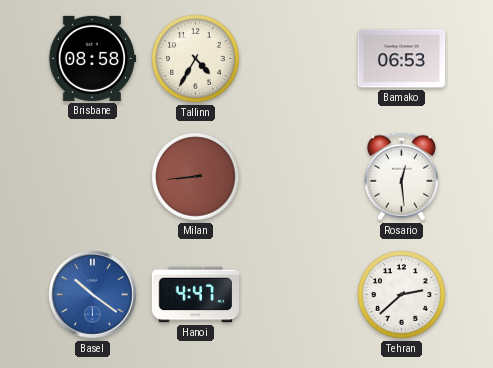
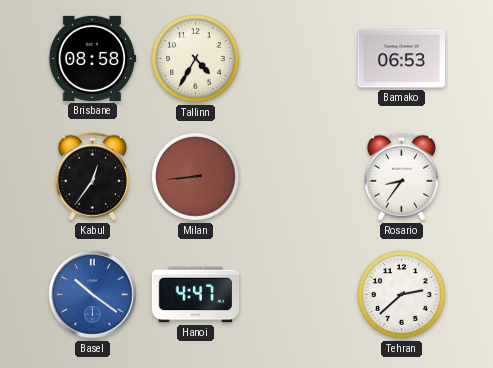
Kabul: none -> 12:36
Rosario: 12:29 -> 8:36
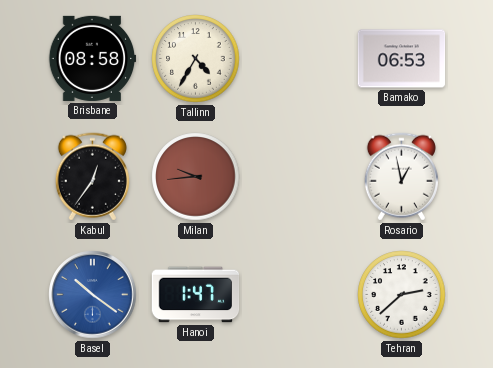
Milan: 8:44 -> 9:44
Rosario: 8:36 -> 12:58
Hanoi: 4:47 -> 1:47
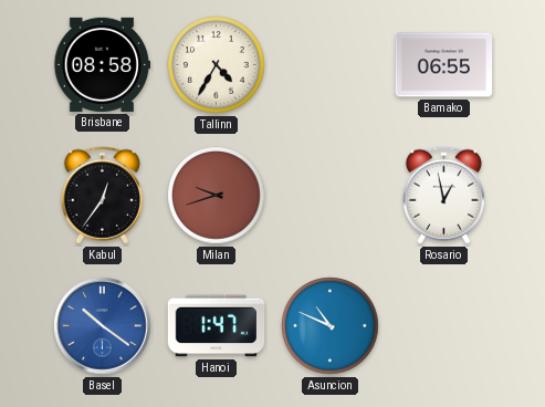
Bamako: 06:53 -> 06:55
Milan: 9:44 -> 9:42
Asuncion: none -> 10:49
Tehran: 2:38 -> none
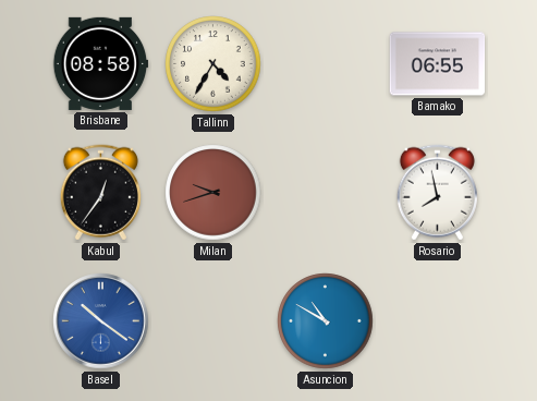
Rosario: 12:58 -> 7:58
Hanoi: 1:47 -> none
Asuncion: 10:49 -> 10:50
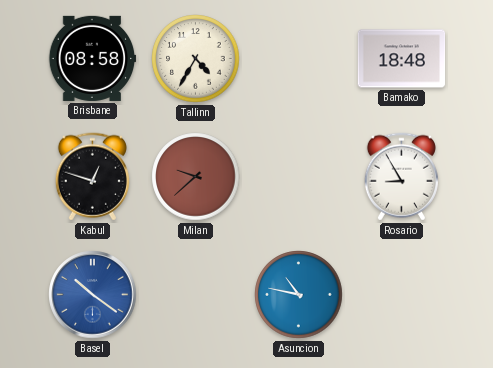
Bamako: 06:55 -> 18:48
Kabul: 12:36 -> 12:48
Milan: 9:42 -> 9:38
Rosario: 7:58 -> 8:55
Asuncion: 10:50 -> 10:47
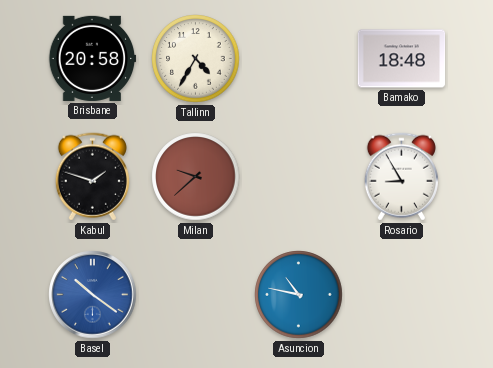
Brisbane: 08:58 -> 20:58
Kabul: 12:48 -> 1:48
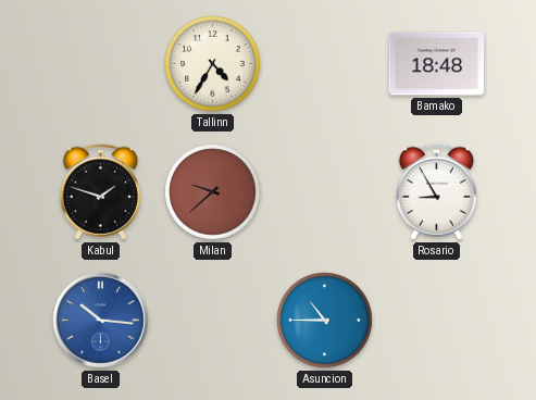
Brisbane: 20:58 -> none
Basel: 10:21 -> 10:16
Asuncion: 10:47 -> 10:45
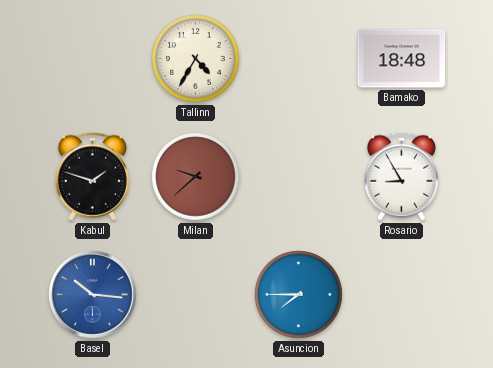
Asuncion: 10:45 -> 7:45
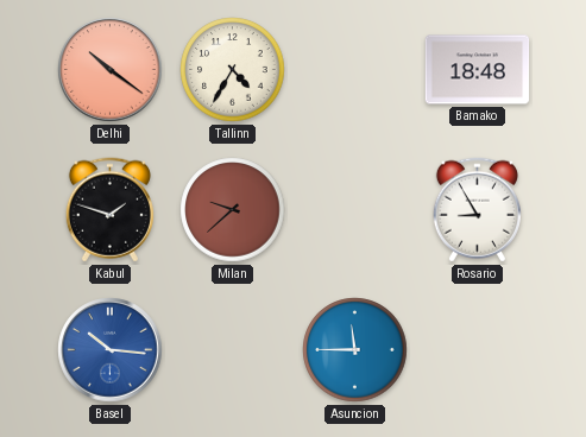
Delhi: none -> 10:21
Asuncion: 7:45 -> 11:45
